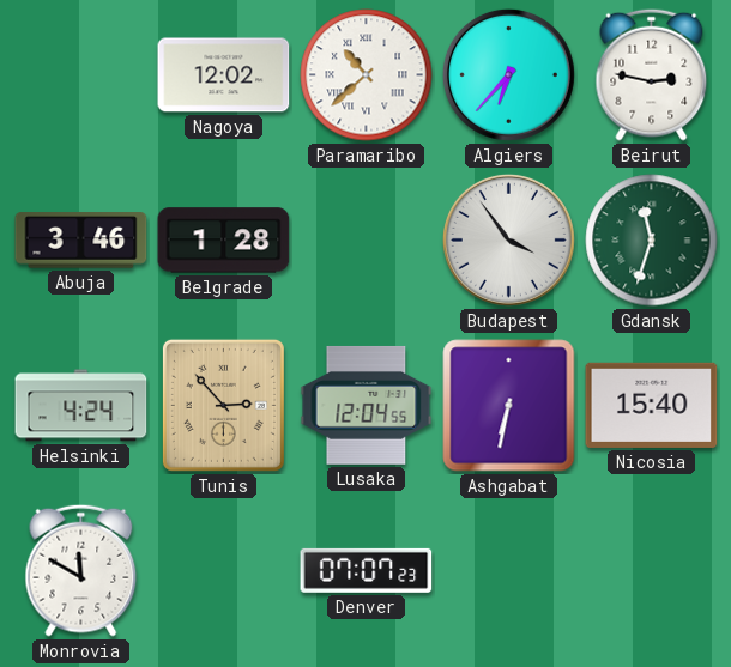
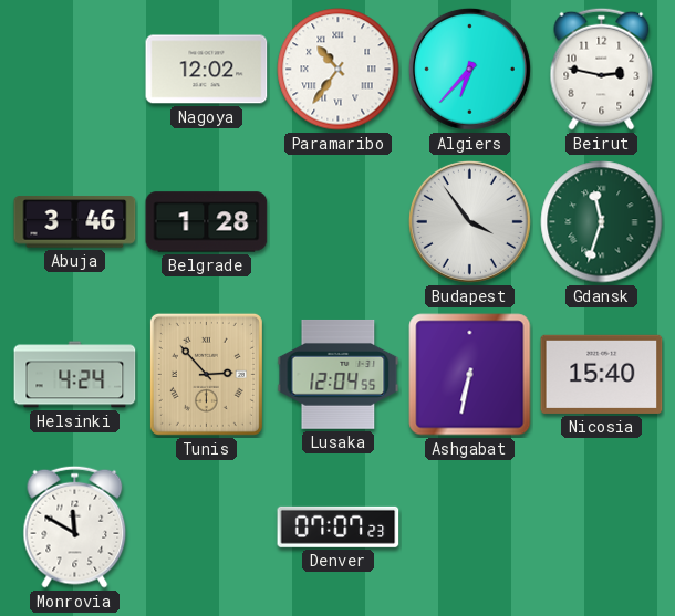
Paramaribo: 10:38 -> 10:36
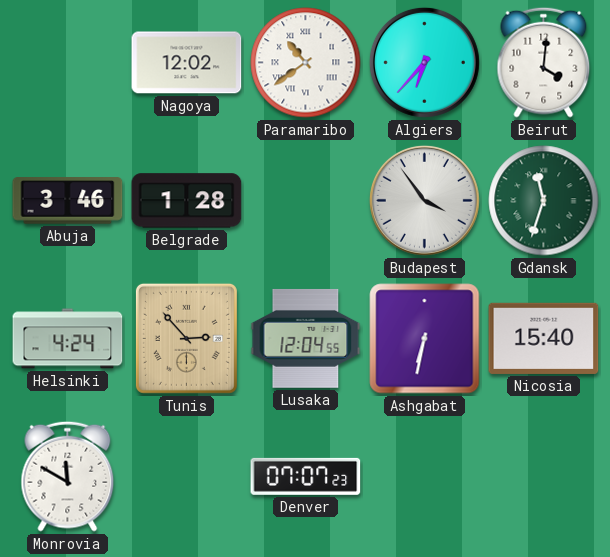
Paramaribo: 10:36 -> 10:39
Beirut: 2:47 -> 4:01
